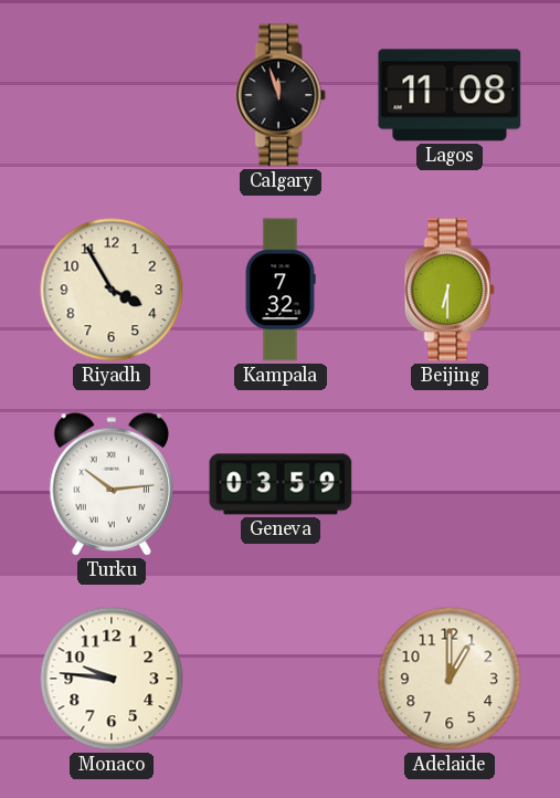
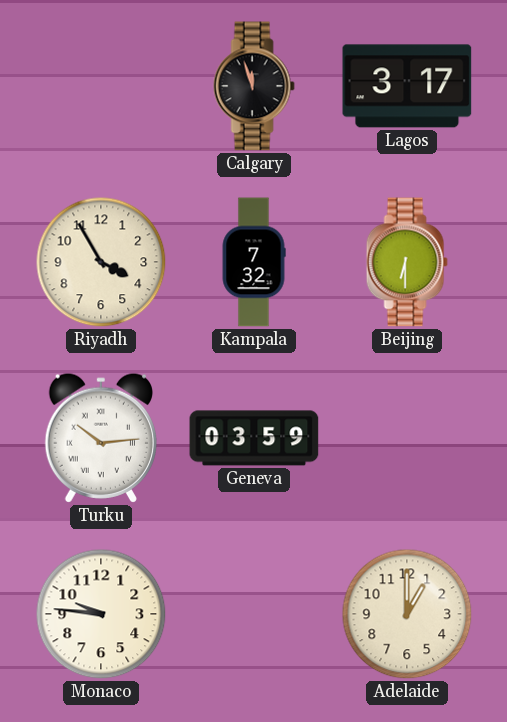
Lagos: 11:08 -> 3:17
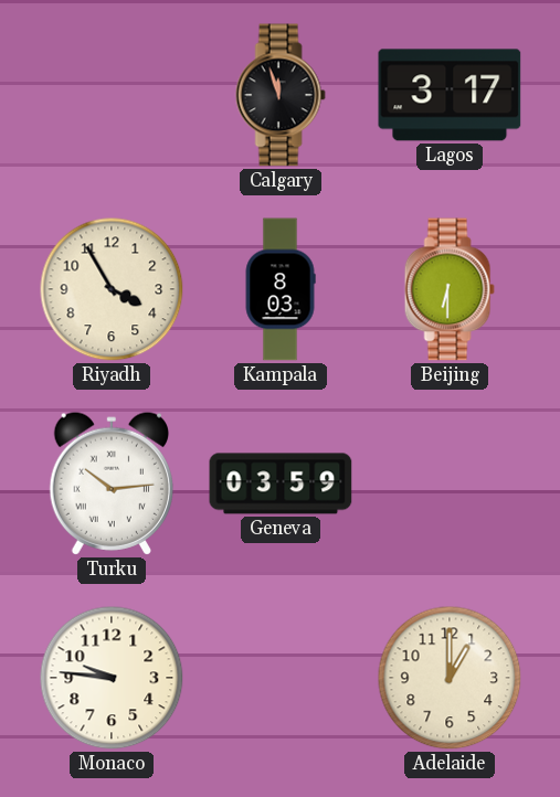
Kampala: 7:32 -> 8:03
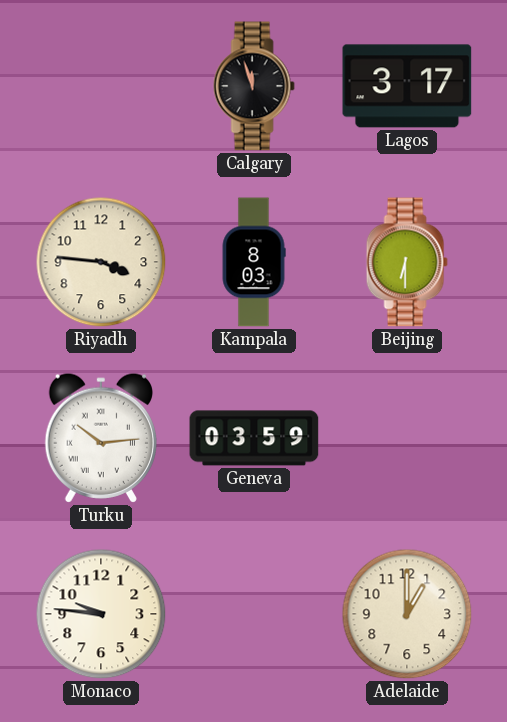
Riyadh: 3:55 -> 3:46
